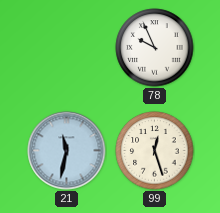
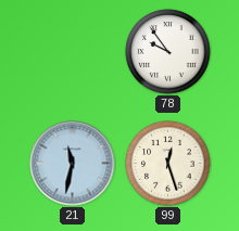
78: 9:56 -> 9:54
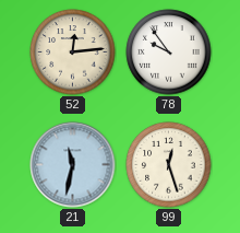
52: none -> 12:14
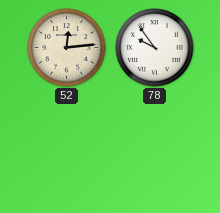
21: 11:32 -> none
99: 12:27 -> none
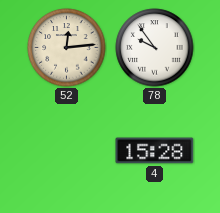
4: none -> 15:28
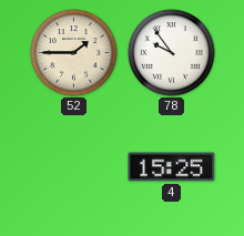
52: 12:14 -> 1:45
4: 15:28 -> 15:25
